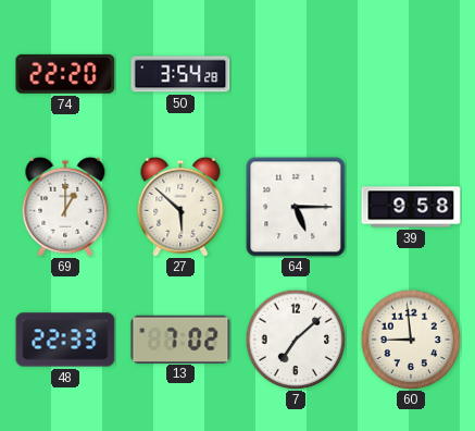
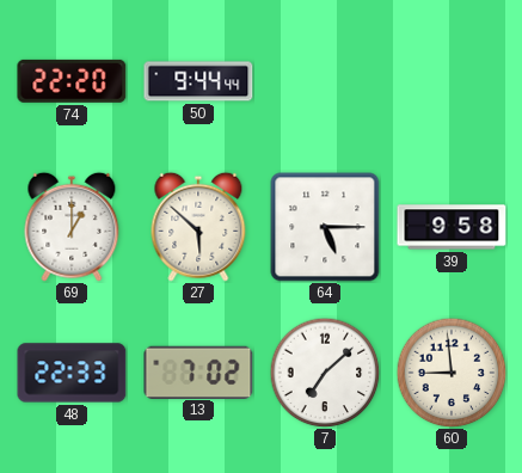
50: 3:54 -> 9:44
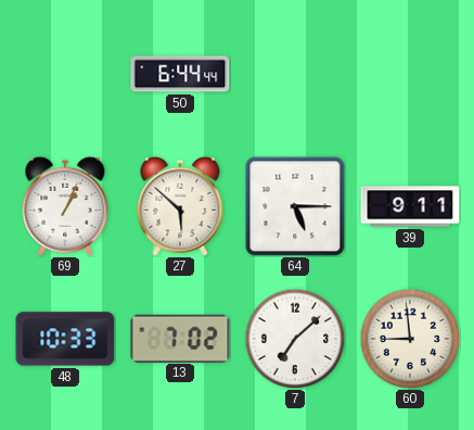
74: 22:20 -> none
50: 9:44 -> 6:44
69: 1:00 -> 1:04
39: 9:58 -> 9:11
48: 22:33 -> 10:33
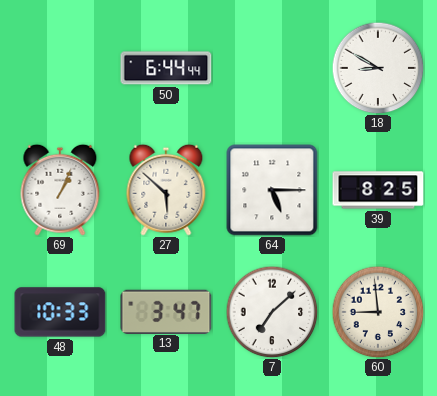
18: none -> 8:50
39: 9:11 -> 8:25
13: 7:02 -> 3:47
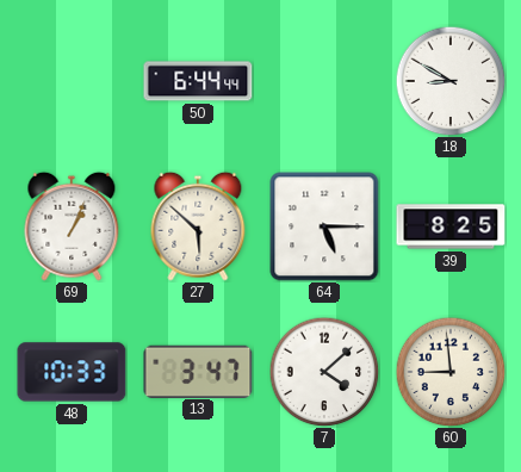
7: 7:08 -> 4:08
